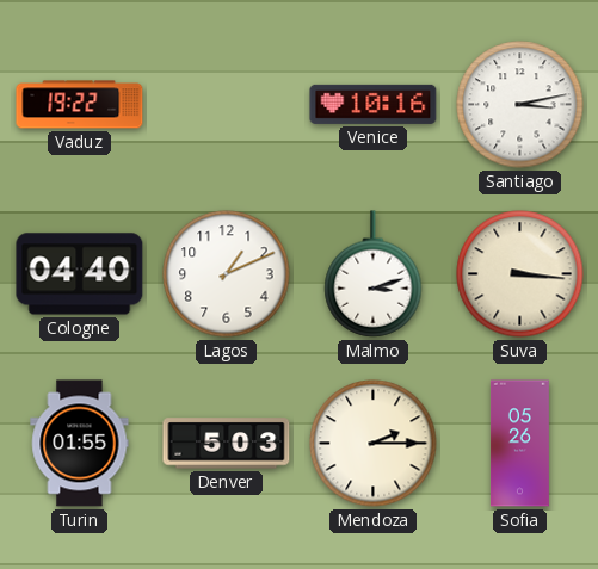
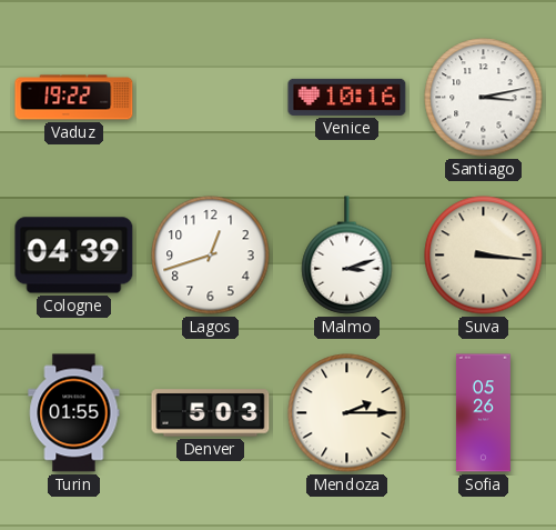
Cologne: 04:40 -> 04:39
Lagos: 1:11 -> 12:42
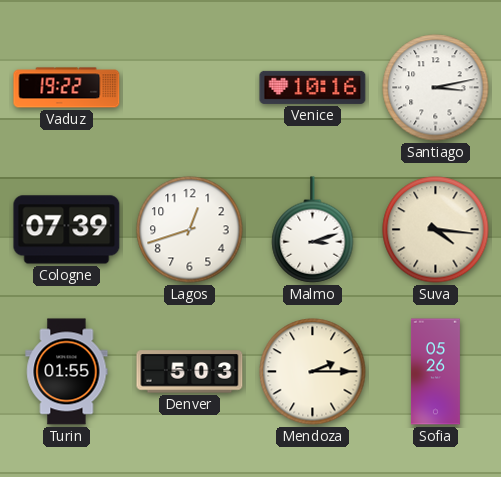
Cologne: 04:39 -> 07:39
Suva: 3:16 -> 4:16
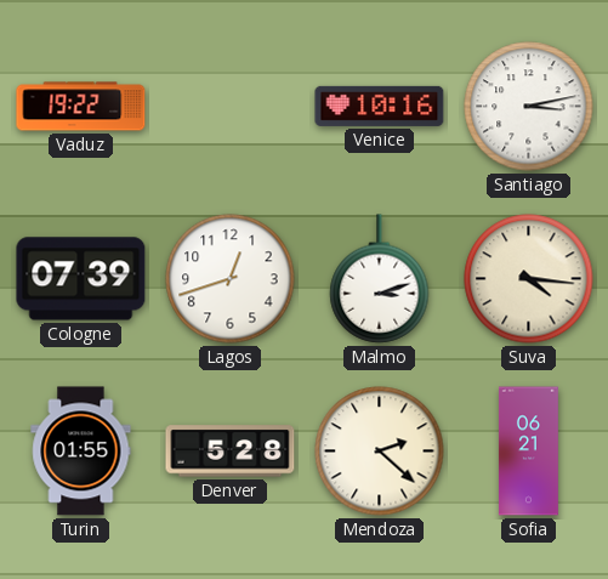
Denver: 5:03 -> 5:28
Mendoza: 2:15 -> 2:22
Sofia: 05:26 -> 06:21
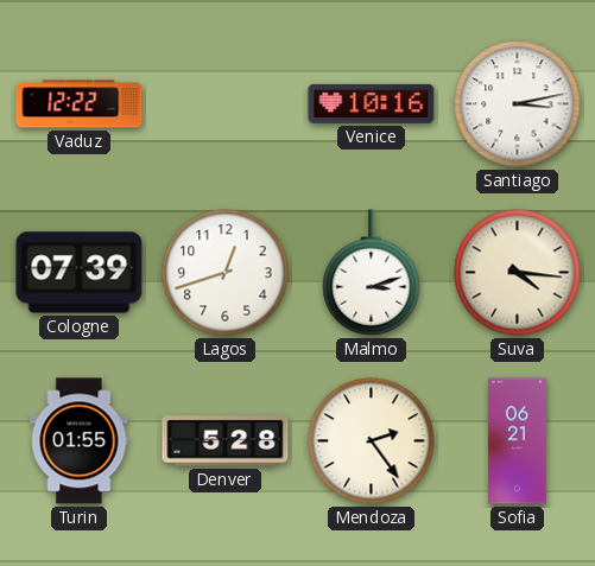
Vaduz: 19:22 -> 12:22
Mendoza: 2:22 -> 2:24
